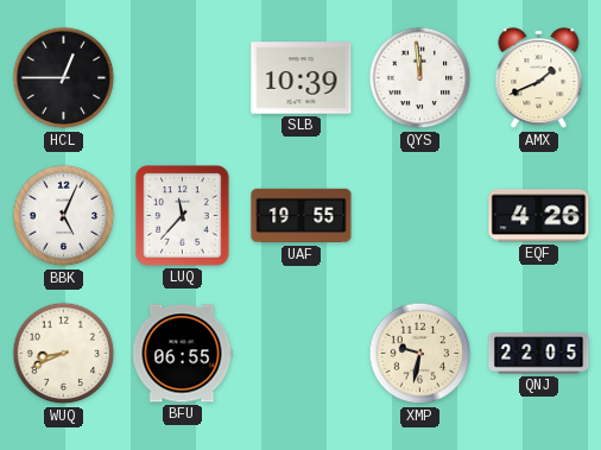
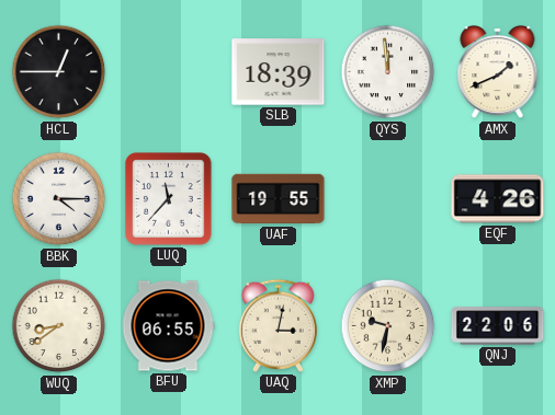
SLB: 10:39 -> 18:39
BBK: 5:04 -> 4:15
WUQ: 8:41 -> 8:39
UAQ: none -> 3:02
QNJ: 22:05 -> 22:06
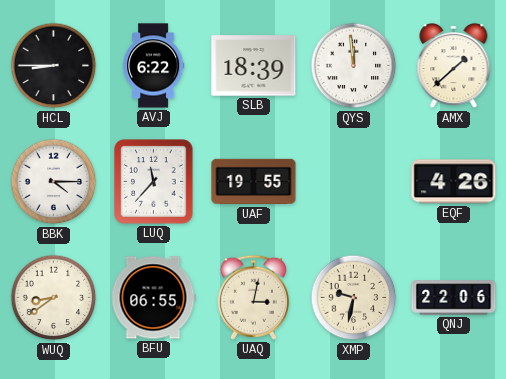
HCL: 12:45 -> 8:45
AVJ: none -> 6:22
AMX: 1:41 -> 1:38
